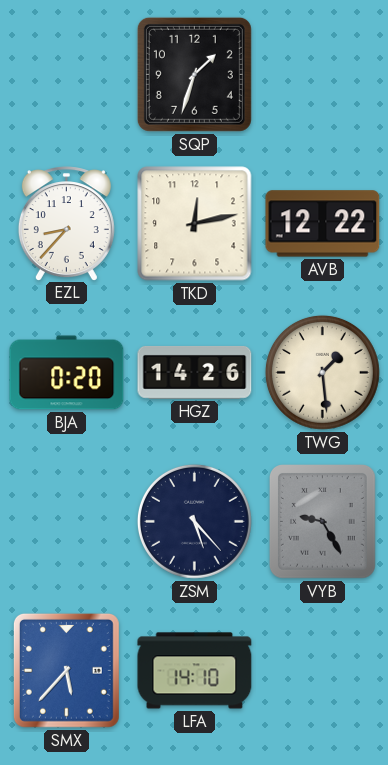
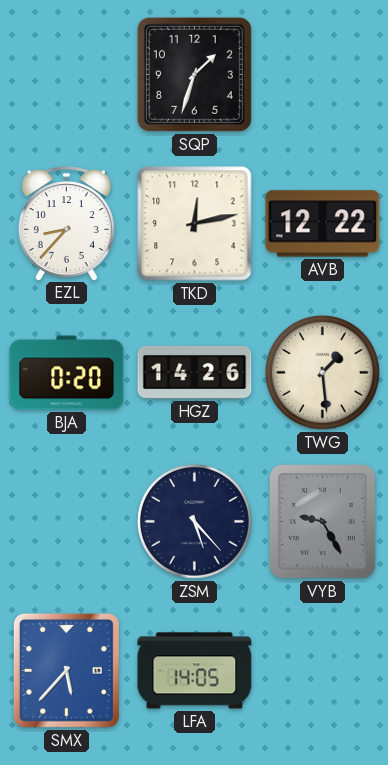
LFA: 14:10 -> 14:05
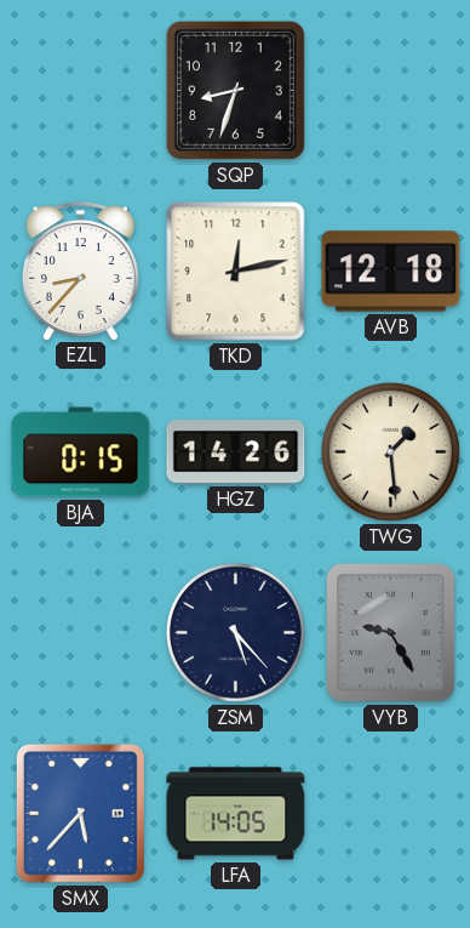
SQP: 1:33 -> 8:33
AVB: 12:22 -> 12:18
BJA: 0:20 -> 0:15
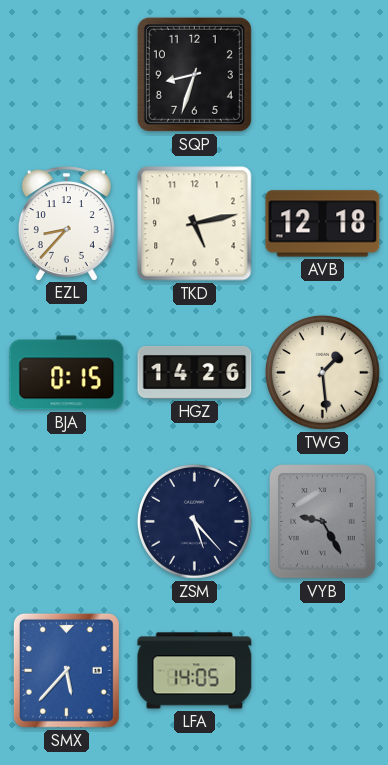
TKD: 12:13 -> 5:13
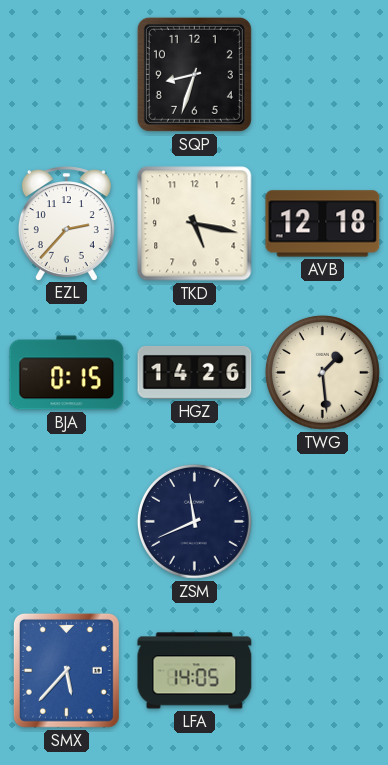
EZL: 8:37 -> 2:37
TKD: 5:13 -> 5:17
ZSM: 5:23 -> 11:41
VYB: 9:25 -> none
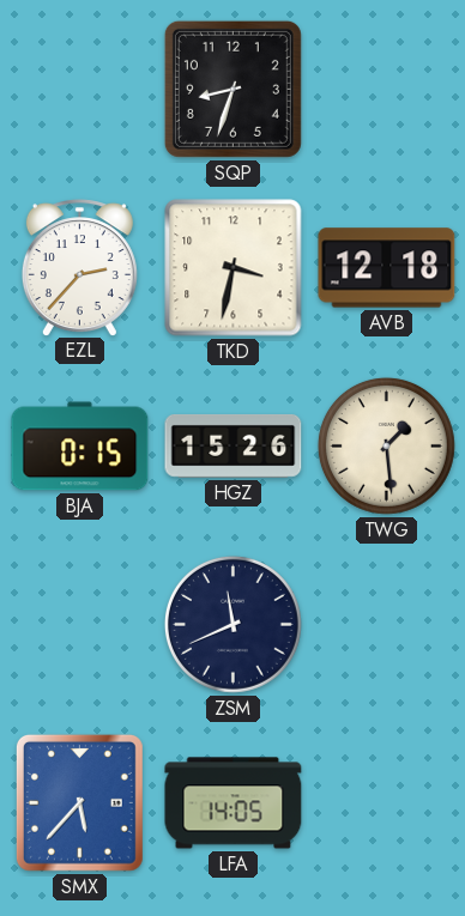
TKD: 5:17 -> 3:32
HGZ: 14:26 -> 15:26
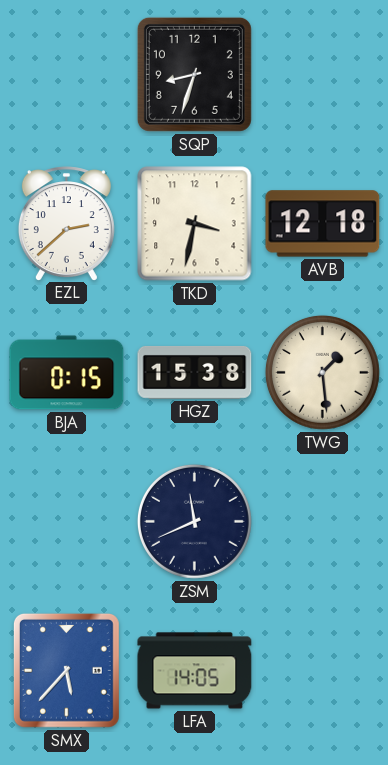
EZL: 2:37 -> 2:38
HGZ: 15:26 -> 15:38
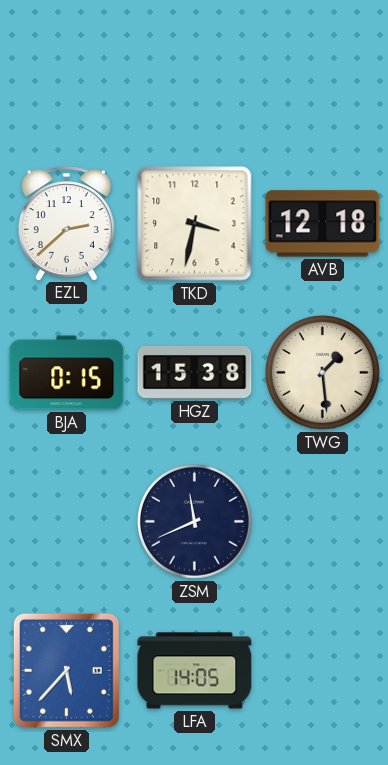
SQP: 8:33 -> none
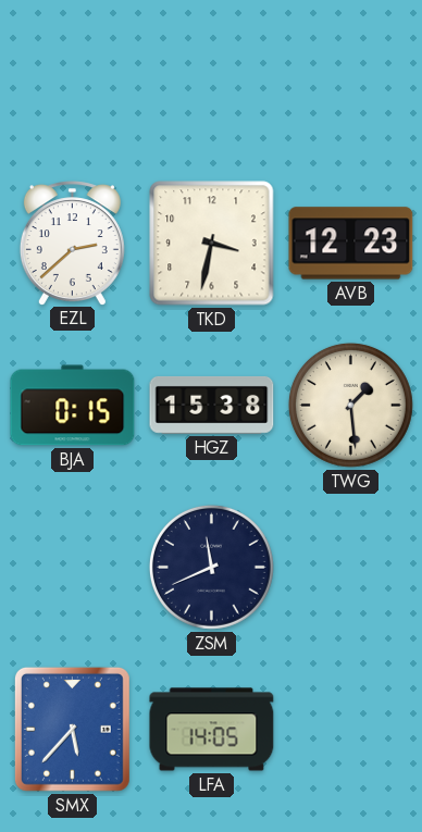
AVB: 12:18 -> 12:23
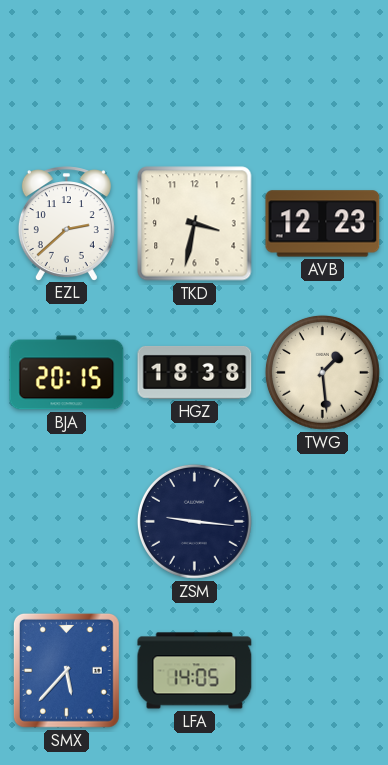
BJA: 0:15 -> 20:15
HGZ: 15:38 -> 18:38
ZSM: 11:41 -> 9:16
